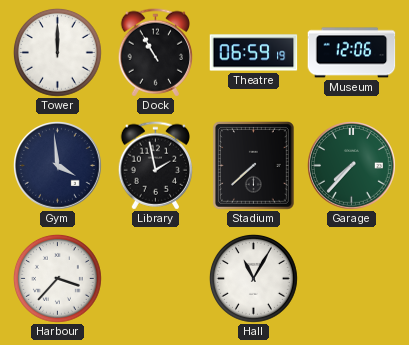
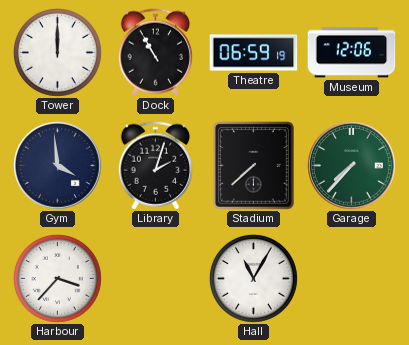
Library: 1:58 -> 2:03
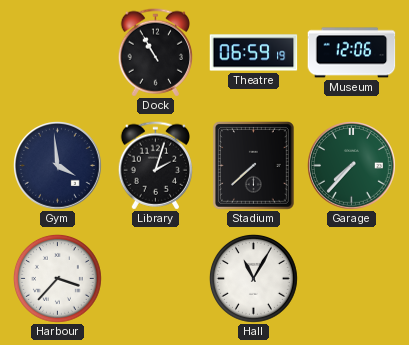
Tower: 12:00 -> none
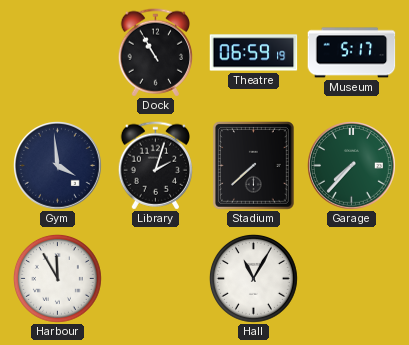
Museum: 12:06 -> 5:17
Harbour: 3:37 -> 11:55
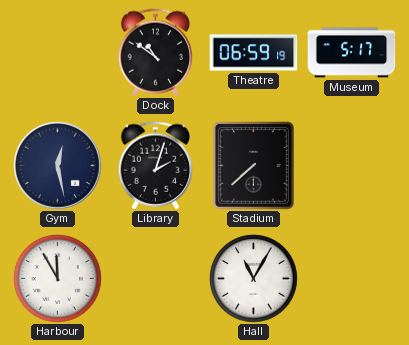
Dock: 10:55 -> 10:51
Gym: 3:59 -> 12:28
Garage: 7:37 -> none
